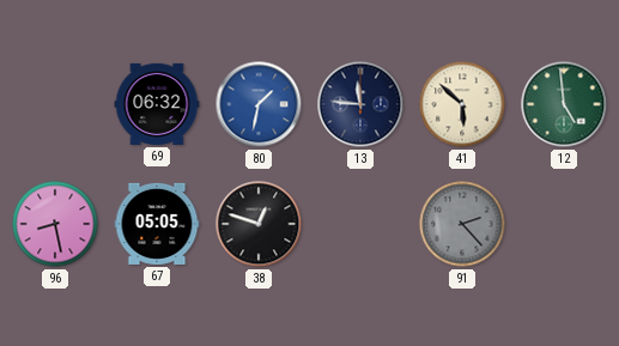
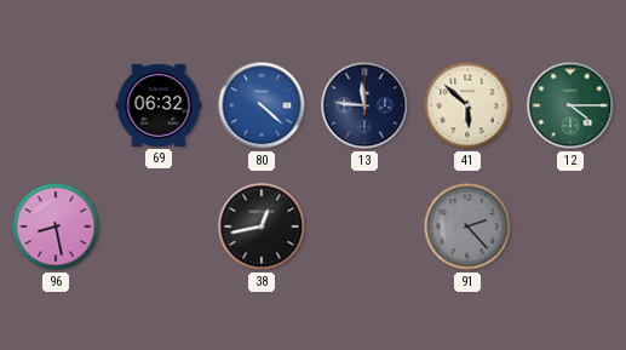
80: 1:32 -> 4:22
12: 4:59 -> 4:15
67: 05:05 -> none
38: 12:48 -> 12:43
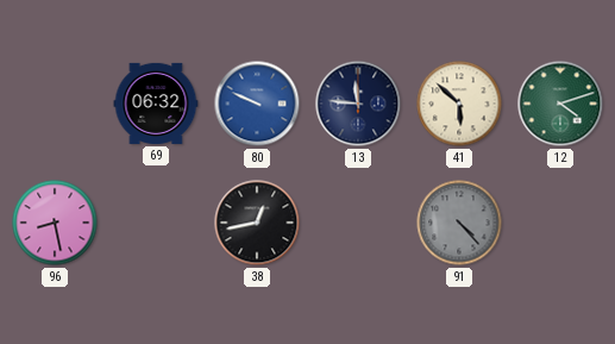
80: 4:22 -> 9:49
12: 4:15 -> 4:12
91: 2:23 -> 4:23
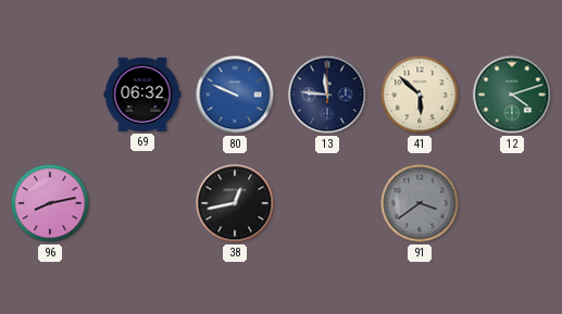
96: 8:28 -> 8:13
91: 4:23 -> 3:39
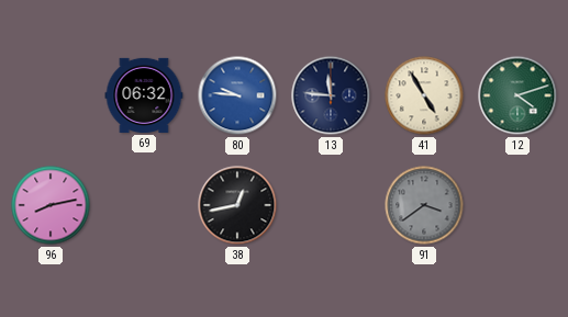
80: 9:49 -> 9:46
41: 5:52 -> 4:55
